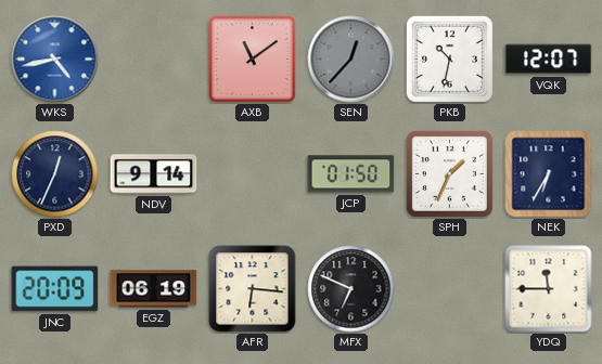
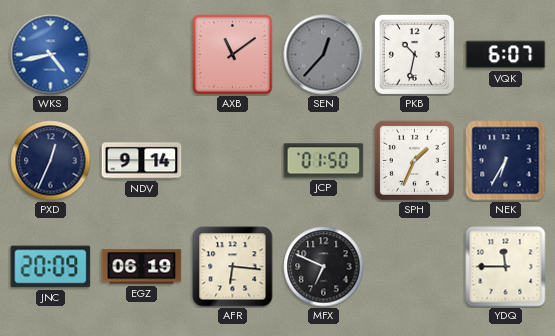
VQK: 12:07 -> 6:07
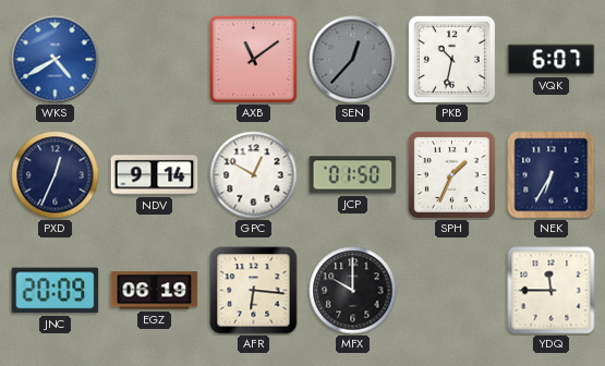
WKS: 4:43 -> 4:40
GPC: none -> 12:50
MFX: 6:49 -> 10:00
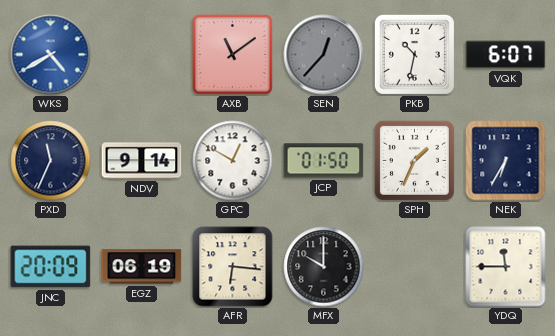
PXD: 12:34 -> 11:34
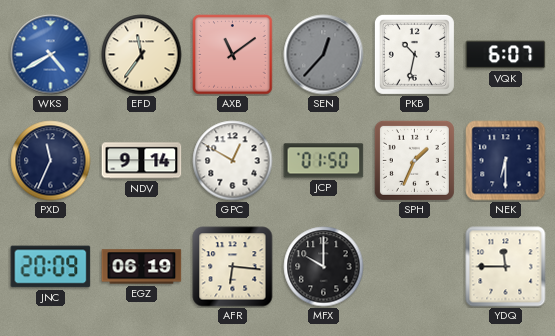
EFD: none -> 11:36
NEK: 6:35 -> 6:30
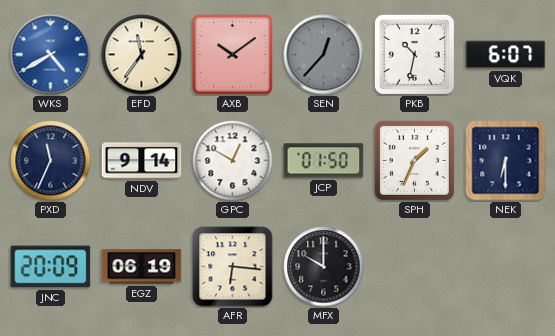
AXB: 11:09 -> 10:09
YDQ: 11:45 -> none
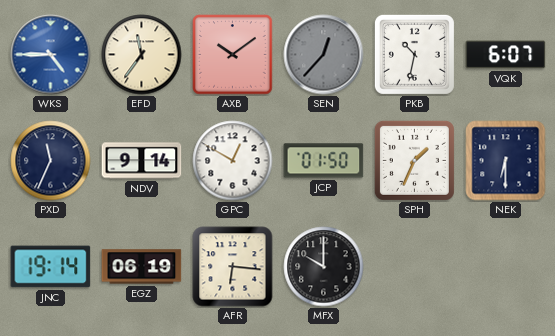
WKS: 4:40 -> 4:45
JNC: 20:09 -> 19:14
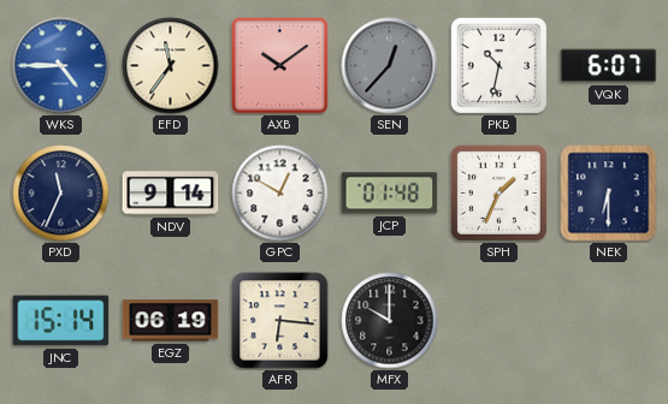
JCP: 01:50 -> 01:48
JNC: 19:14 -> 15:14
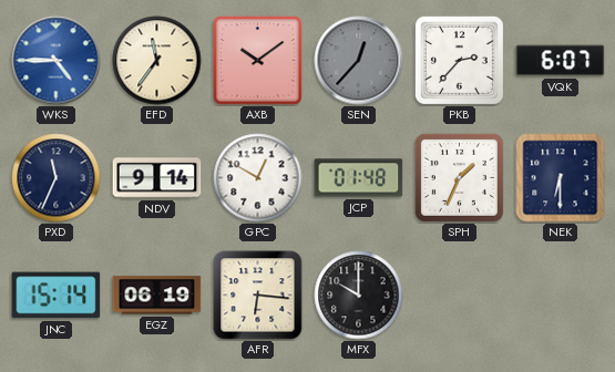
PKB: 10:32 -> 2:37
